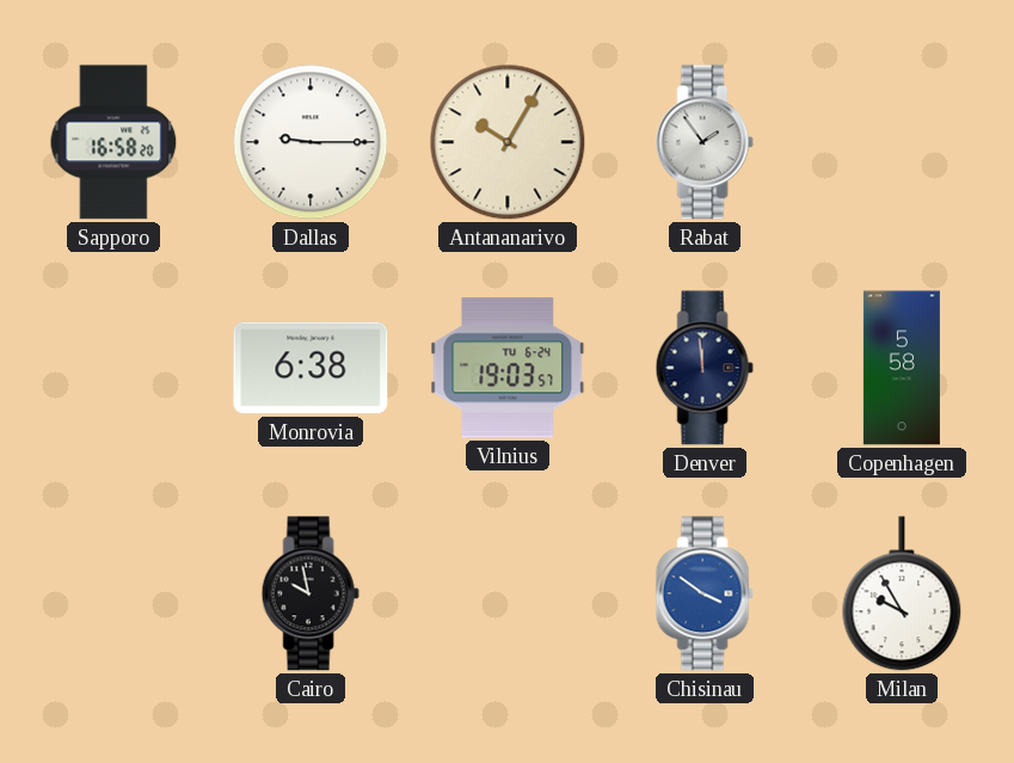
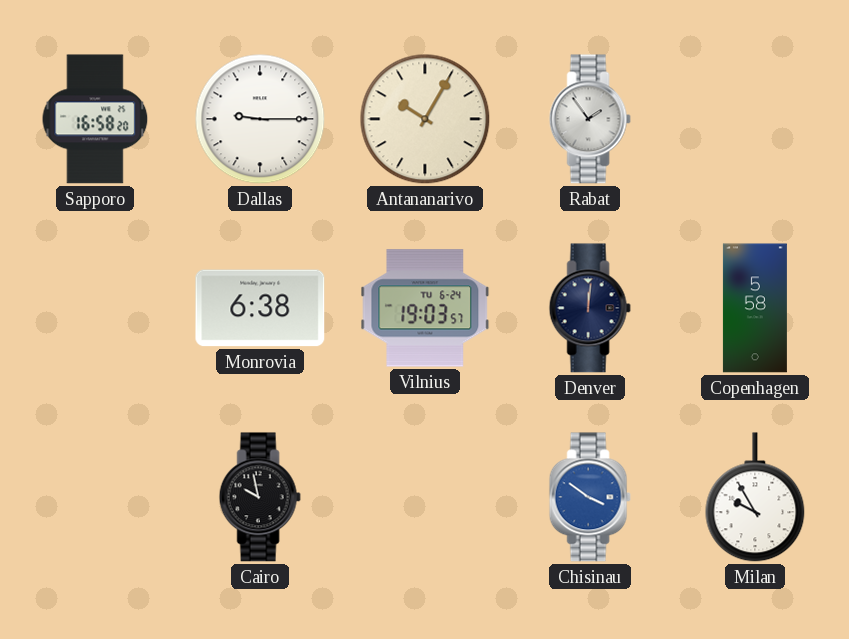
Denver: 11:59 -> 12:01
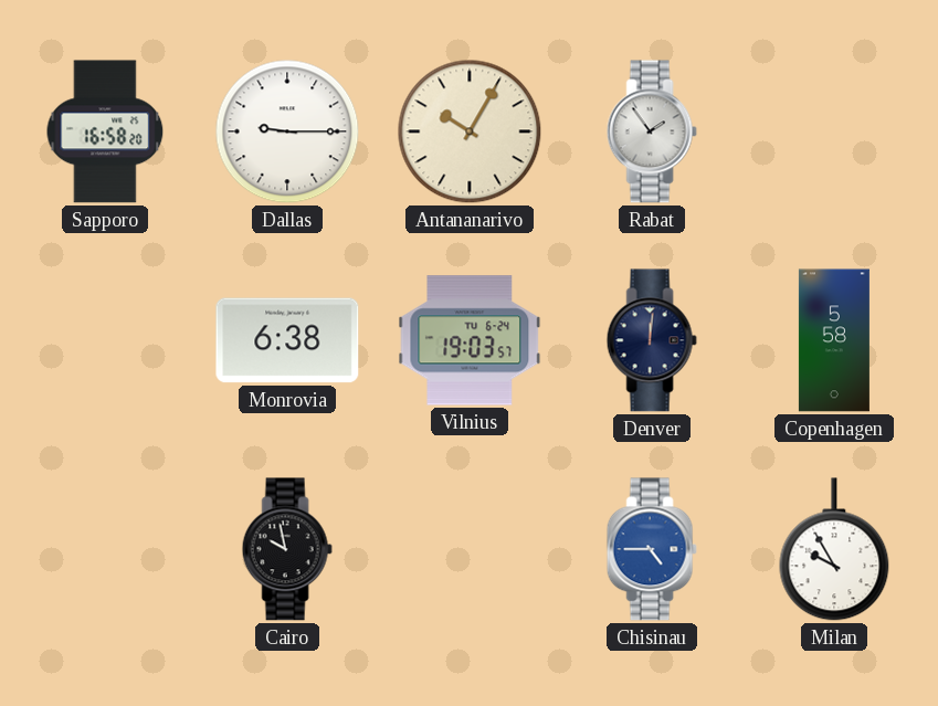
Chisinau: 3:51 -> 4:45
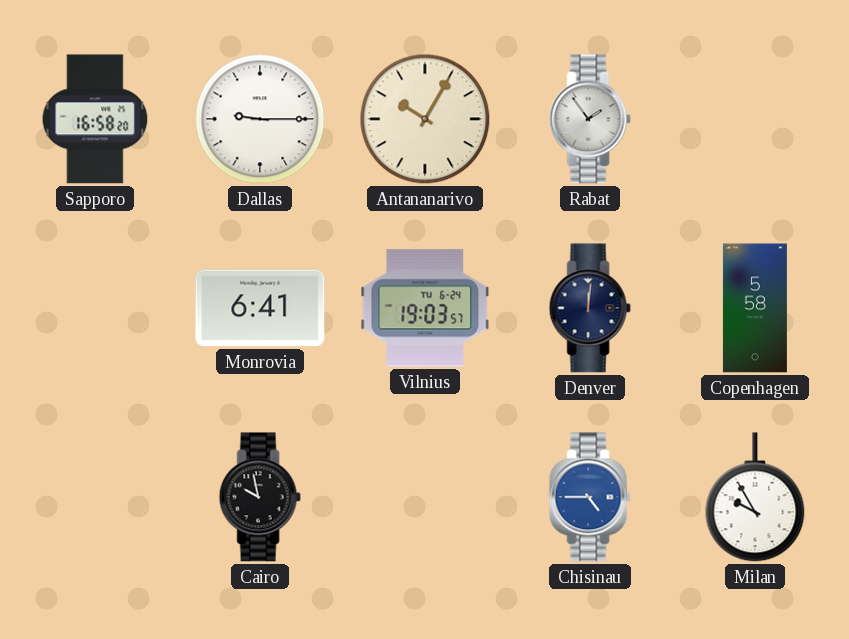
Monrovia: 6:38 -> 6:41
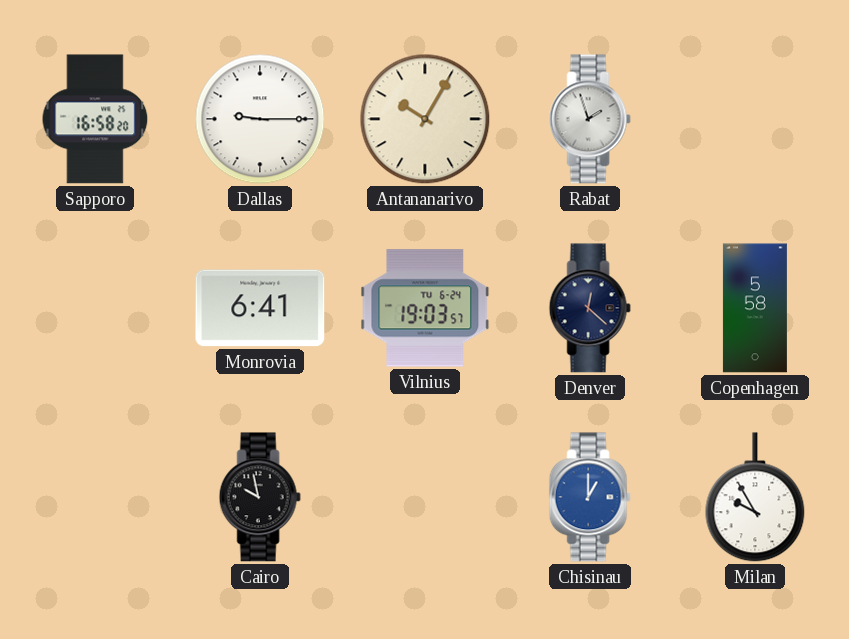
Rabat: 1:54 -> 1:57
Denver: 12:01 -> 12:22
Chisinau: 4:45 -> 1:00
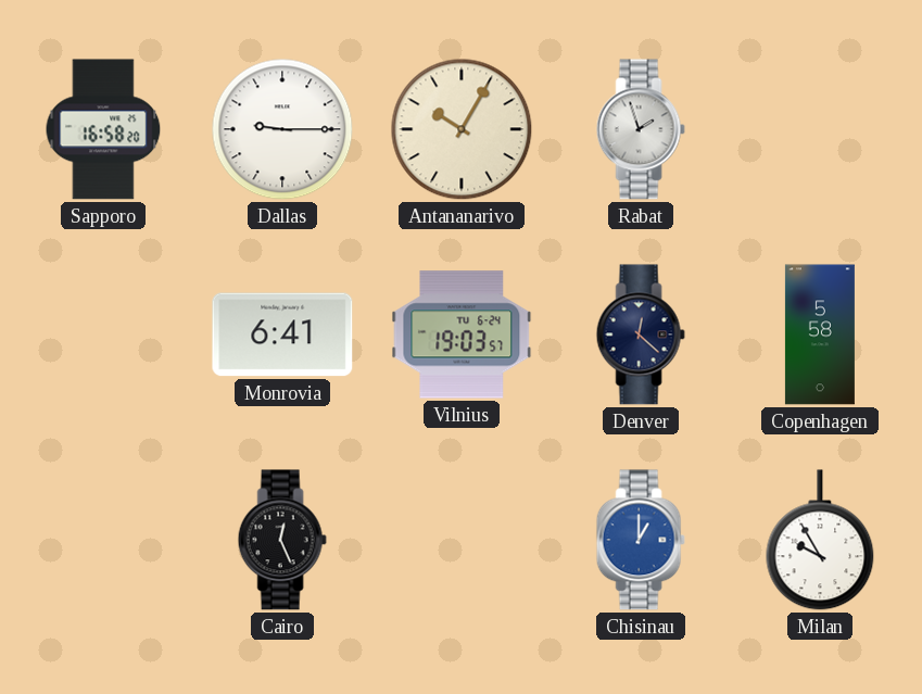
Cairo: 9:58 -> 12:26
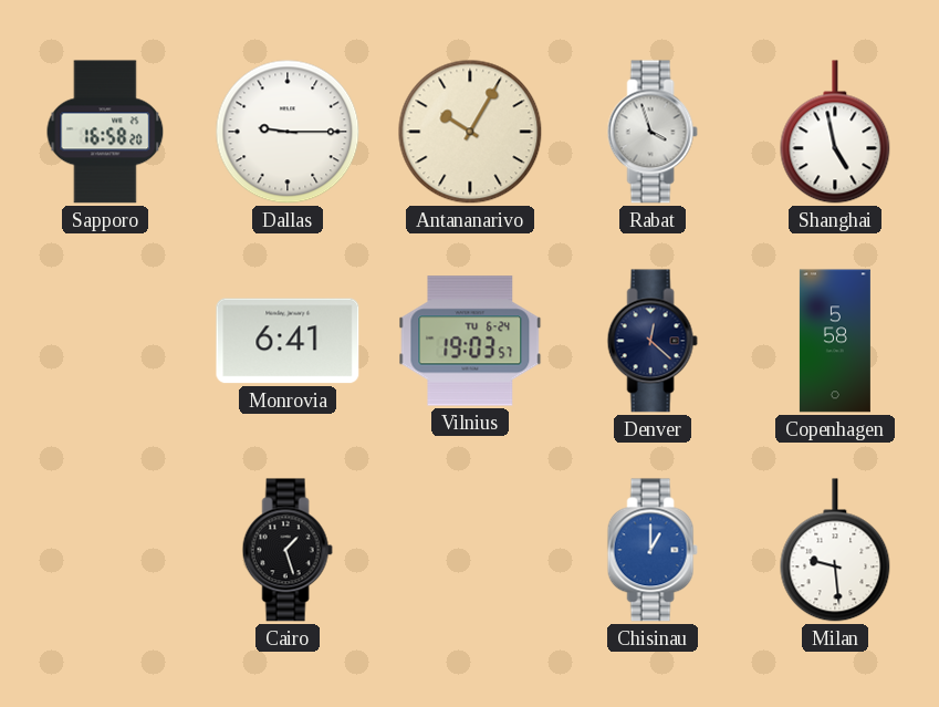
Rabat: 1:57 -> 3:57
Shanghai: none -> 4:58
Cairo: 12:26 -> 1:27
Milan: 9:55 -> 9:29
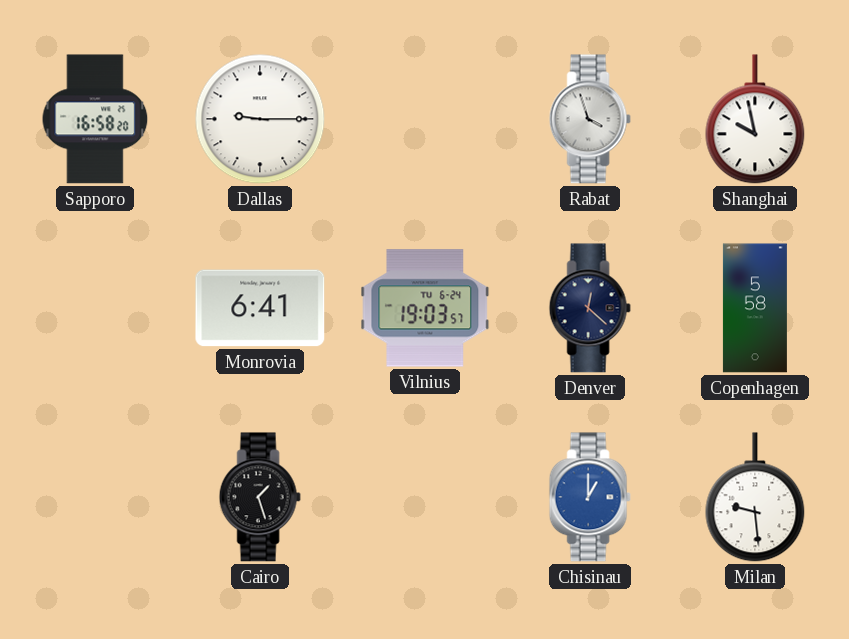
Antananarivo: 10:05 -> none
Shanghai: 4:58 -> 9:58
